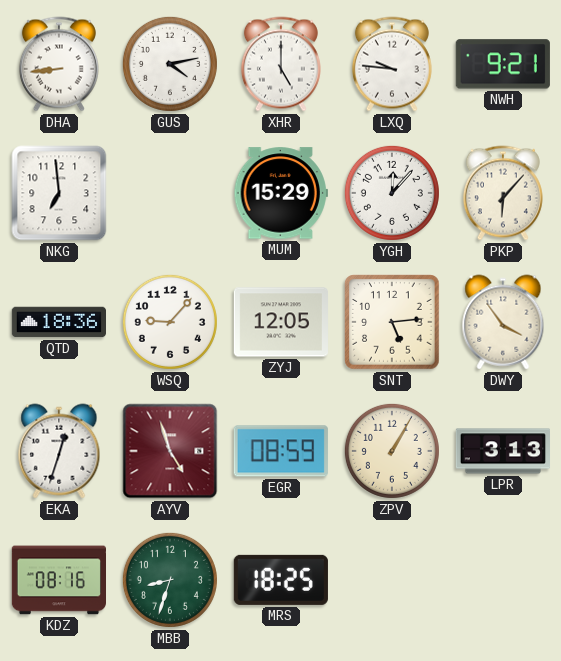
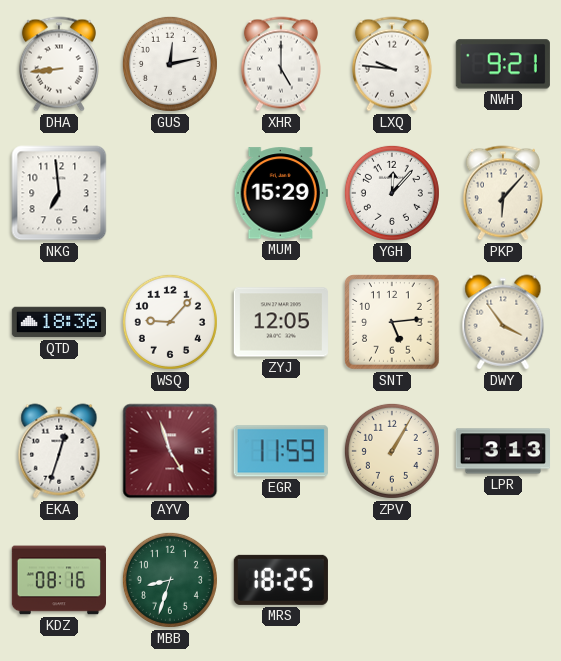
GUS: 4:13 -> 12:13
EGR: 08:59 -> 11:59
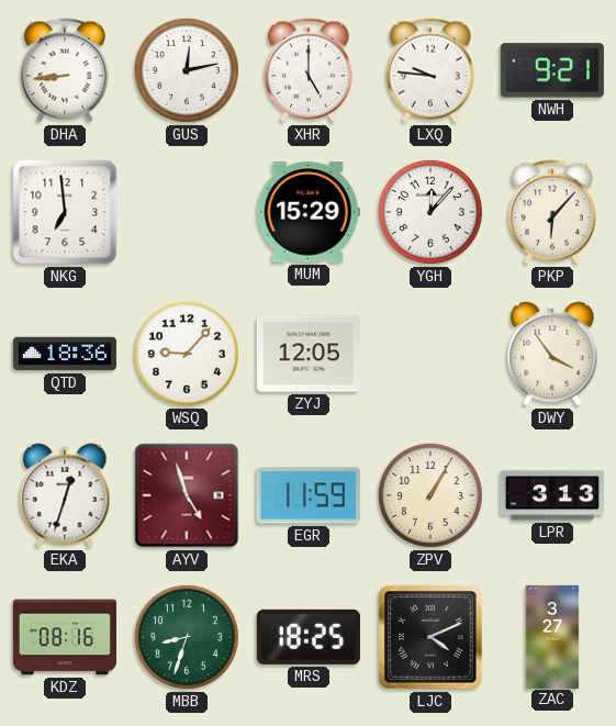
SNT: 5:14 -> none
LJC: none -> 4:11
ZAC: none -> 3:27
